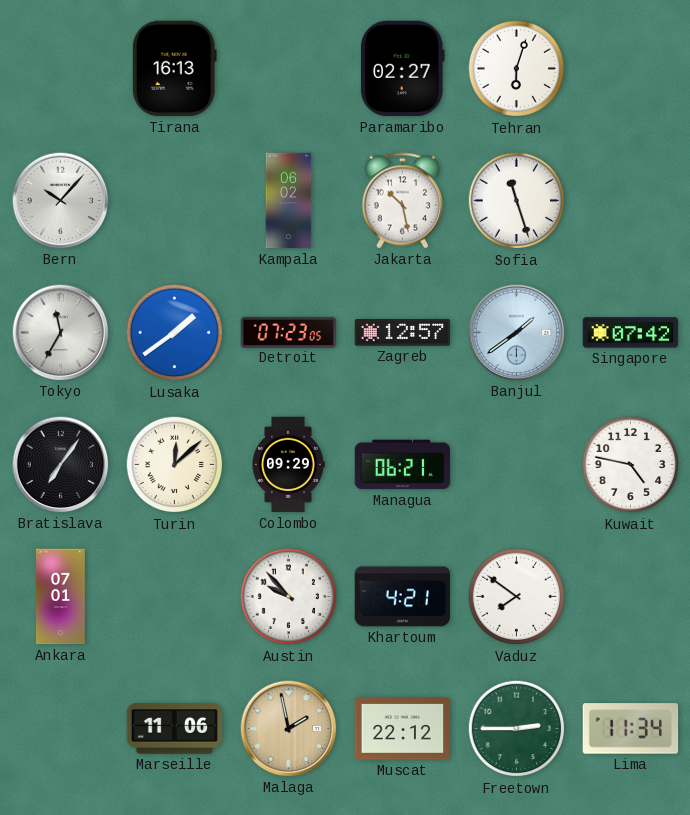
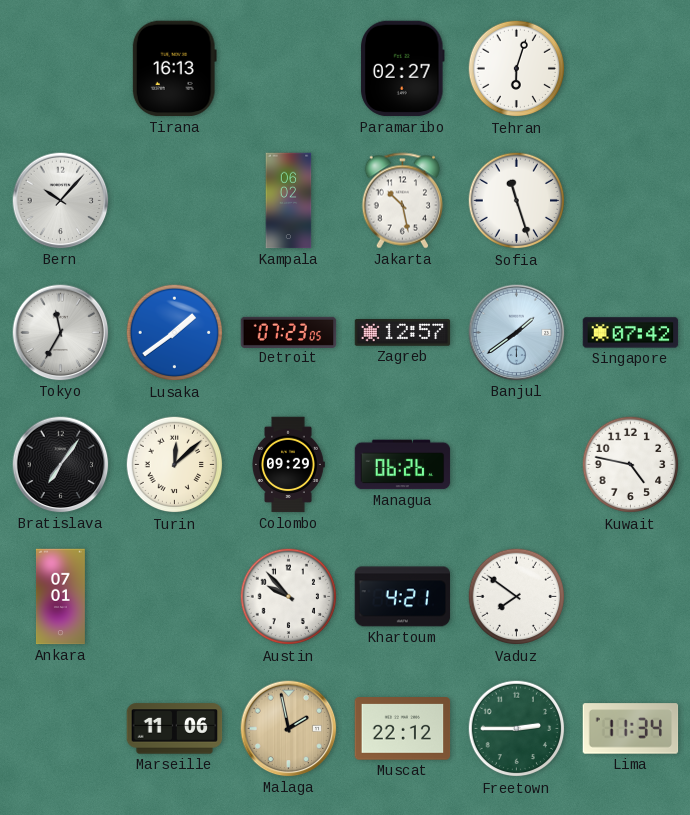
Managua: 06:21 -> 06:26
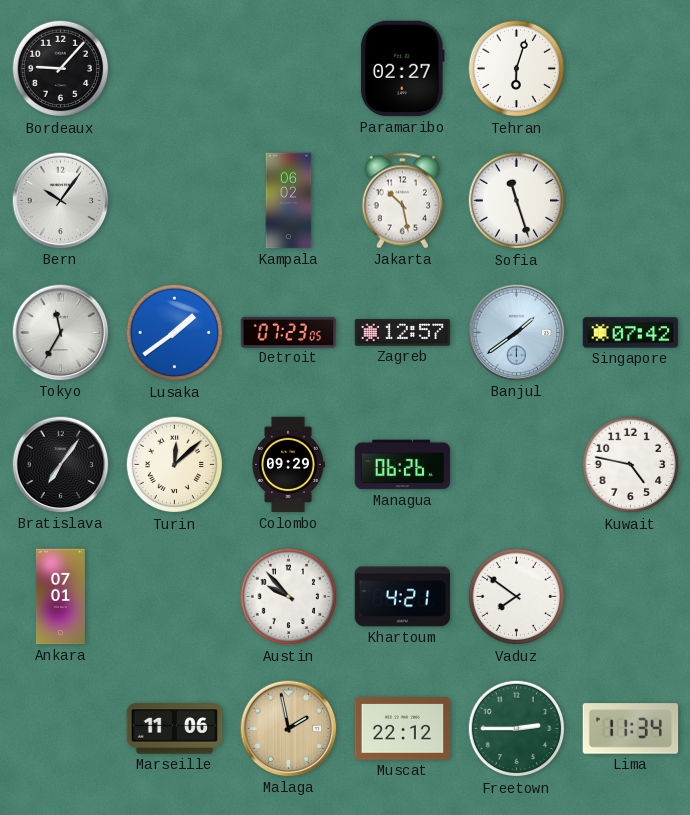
Bordeaux: none -> 9:07
Tirana: 16:13 -> none
Bern: 10:07 -> 10:06
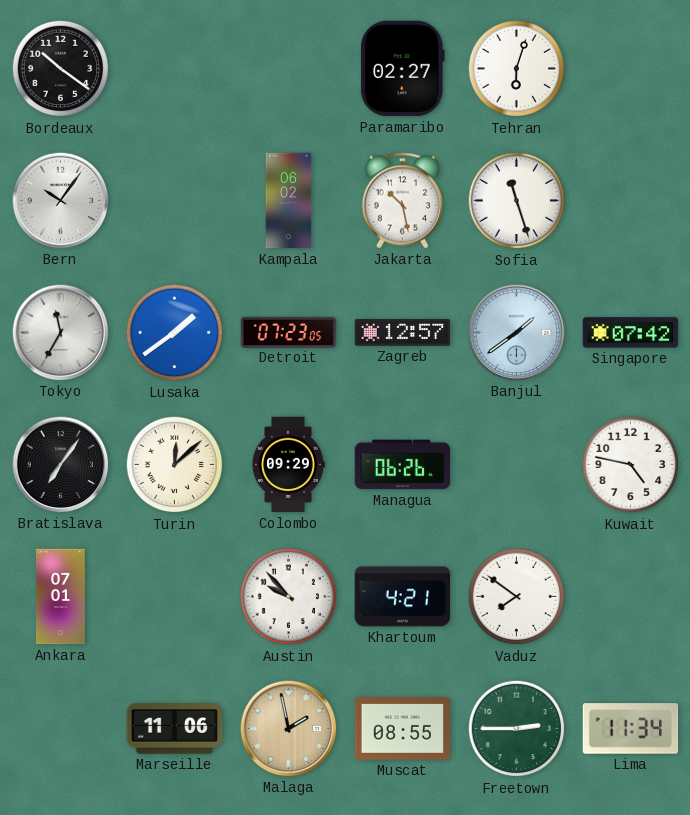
Bordeaux: 9:07 -> 10:21
Muscat: 22:12 -> 08:55
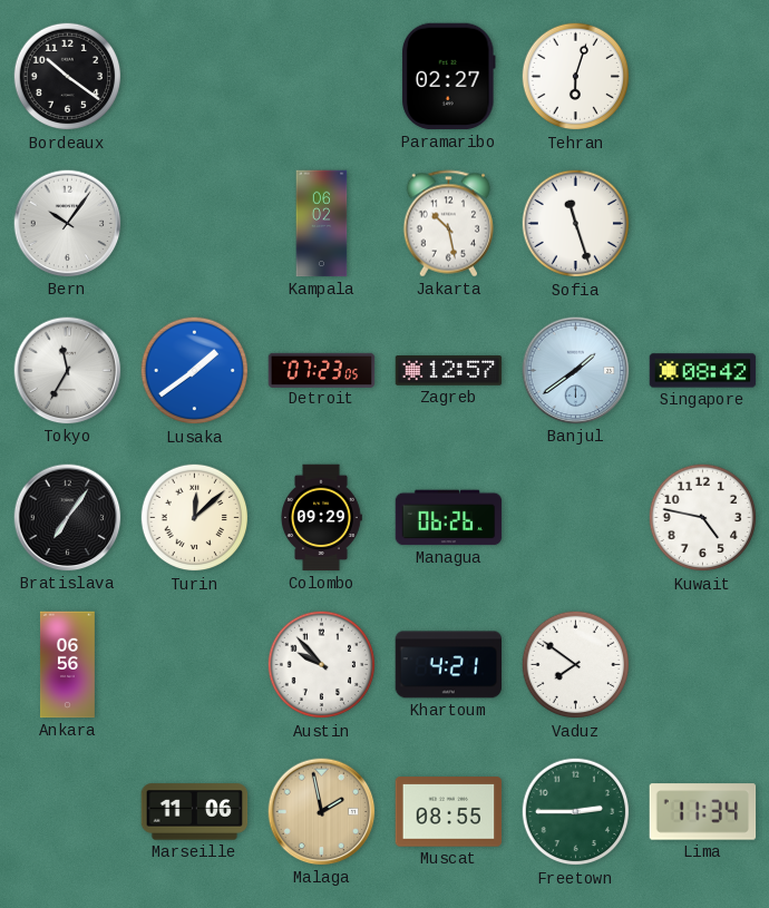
Singapore: 07:42 -> 08:42
Ankara: 07:01 -> 06:56
